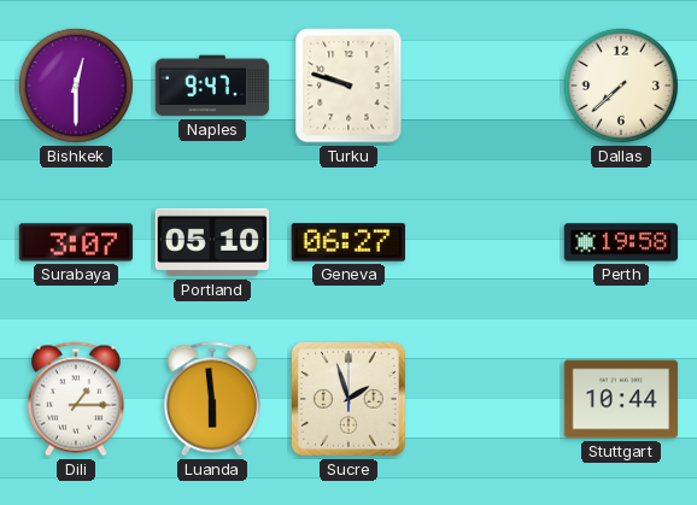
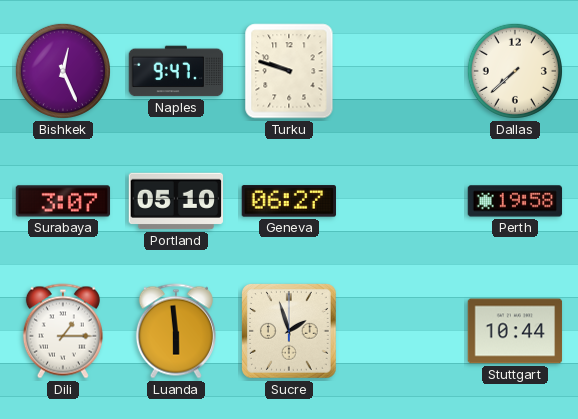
Bishkek: 12:30 -> 12:26
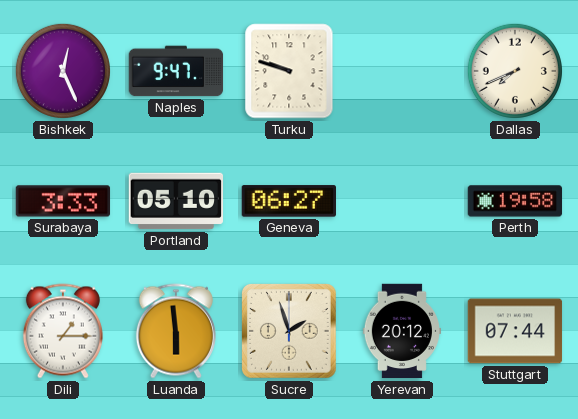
Dallas: 7:38 -> 7:41
Surabaya: 3:07 -> 3:33
Yerevan: none -> 20:12
Stuttgart: 10:44 -> 07:44
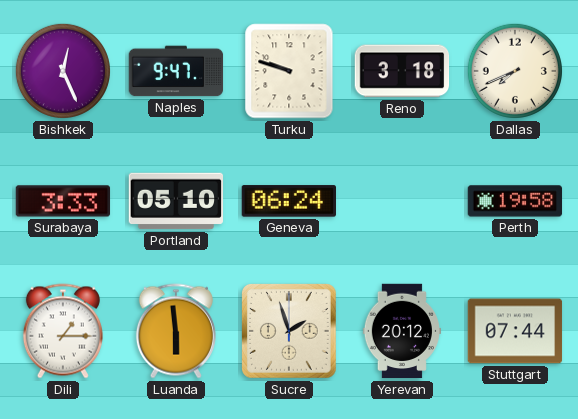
Reno: none -> 3:18
Geneva: 06:27 -> 06:24
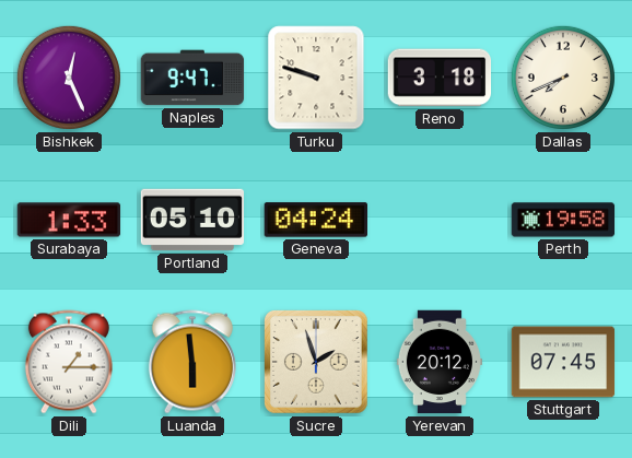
Surabaya: 3:33 -> 1:33
Geneva: 06:24 -> 04:24
Stuttgart: 07:44 -> 07:45
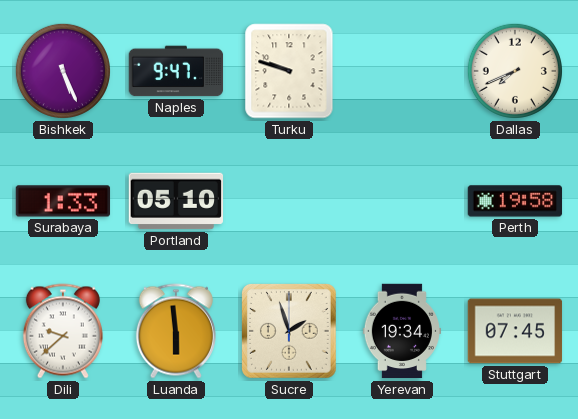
Bishkek: 12:26 -> 5:26
Reno: 3:18 -> none
Geneva: 04:24 -> none
Dili: 1:15 -> 9:38
Yerevan: 20:12 -> 19:34
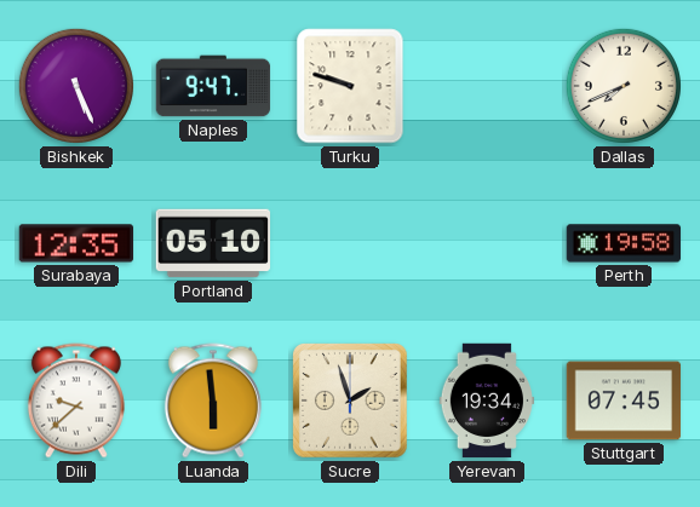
Surabaya: 1:33 -> 12:35
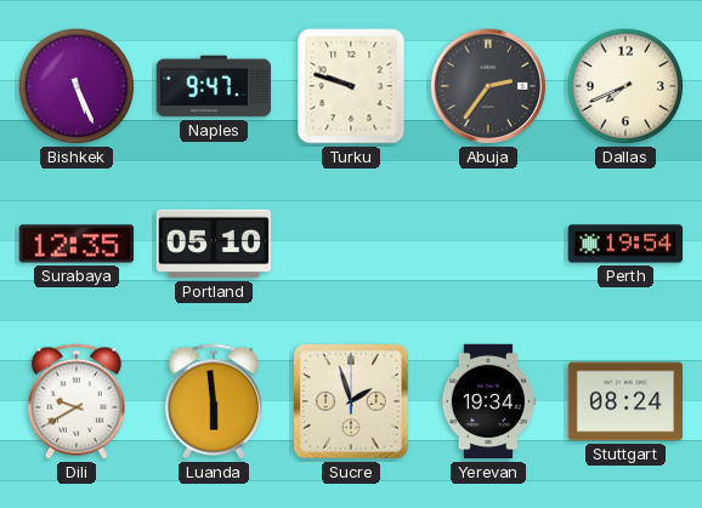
Abuja: none -> 2:36
Perth: 19:58 -> 19:54
Dili: 9:38 -> 9:40
Stuttgart: 07:45 -> 08:24
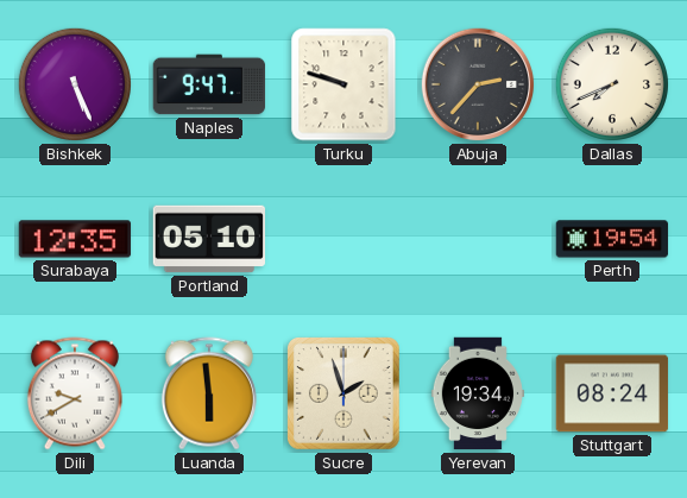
Abuja: 2:36 -> 2:37
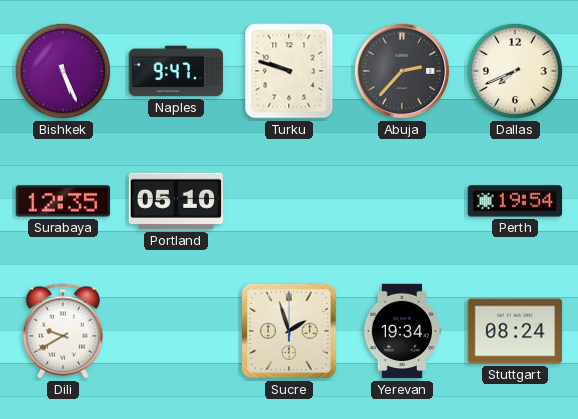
Luanda: 5:59 -> none
